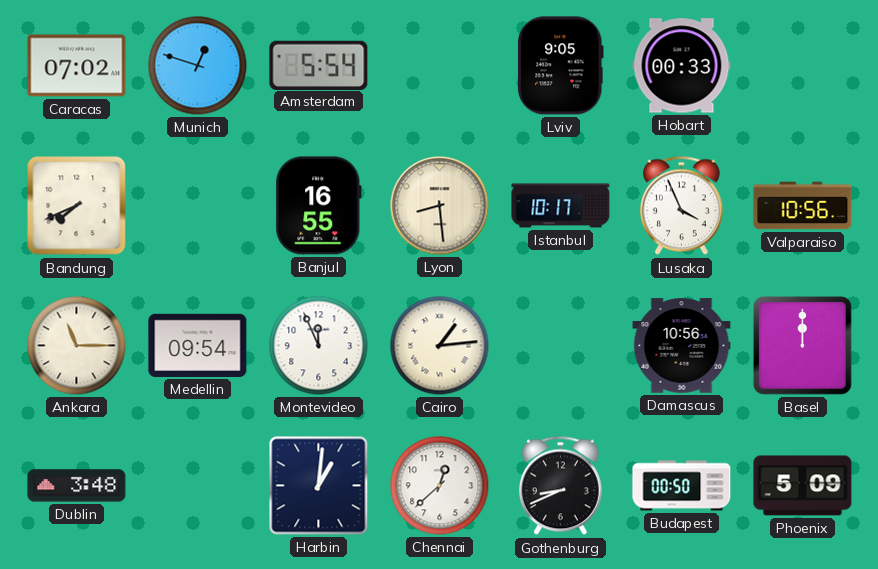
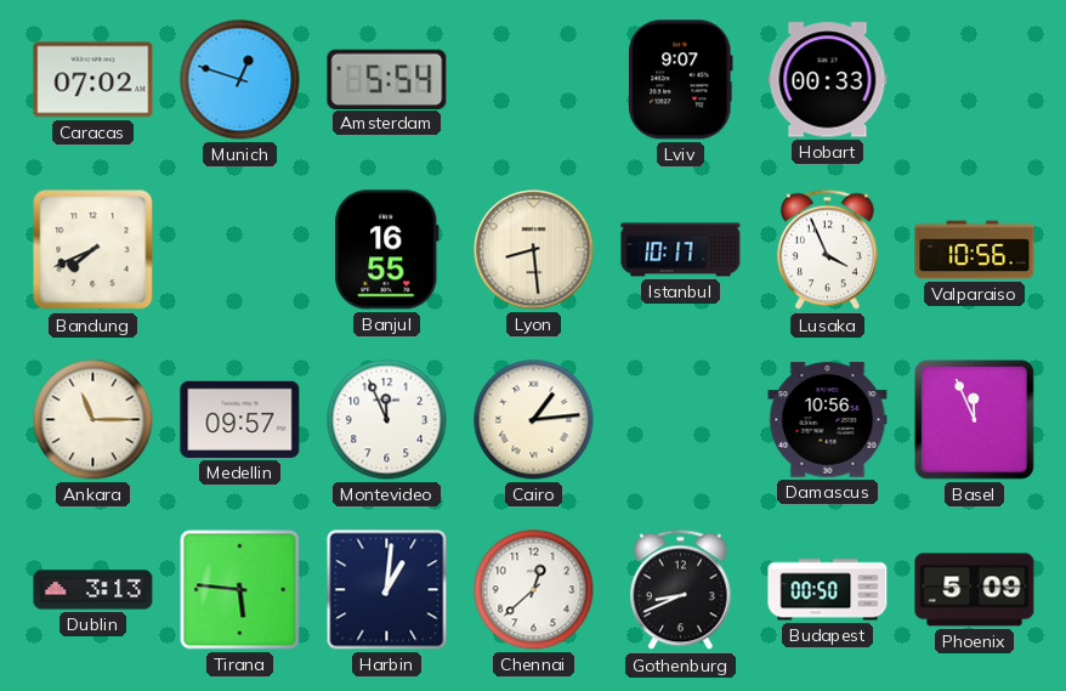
Lviv: 9:05 -> 9:07
Medellin: 09:54 -> 09:57
Basel: 12:00 -> 11:56
Dublin: 3:48 -> 3:13
Tirana: none -> 5:46
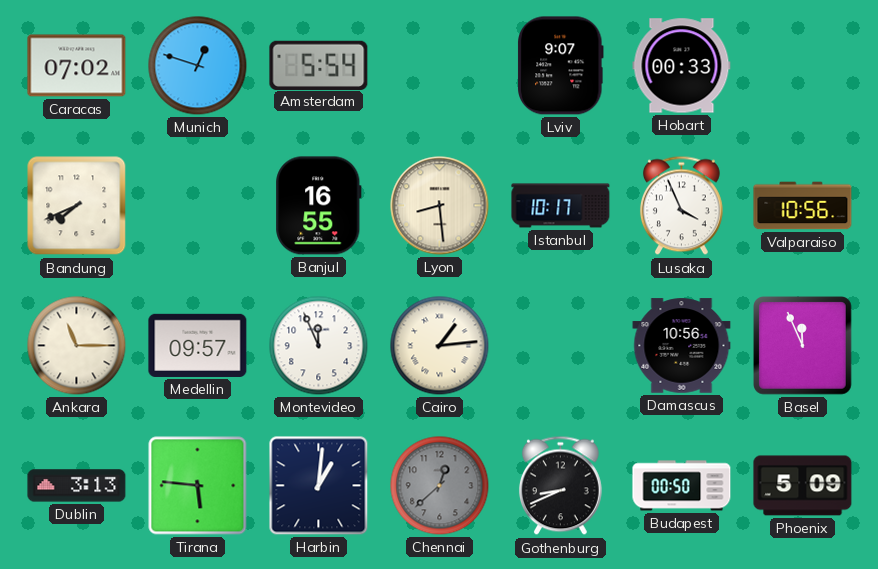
Chennai dial: white -> grey
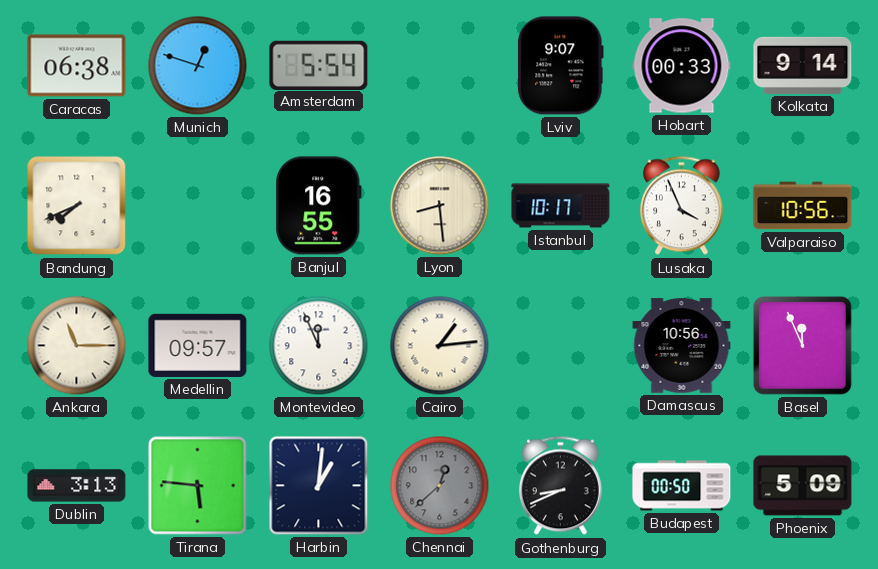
Caracas: 07:02 -> 06:38
Kolkata: none -> 9:14
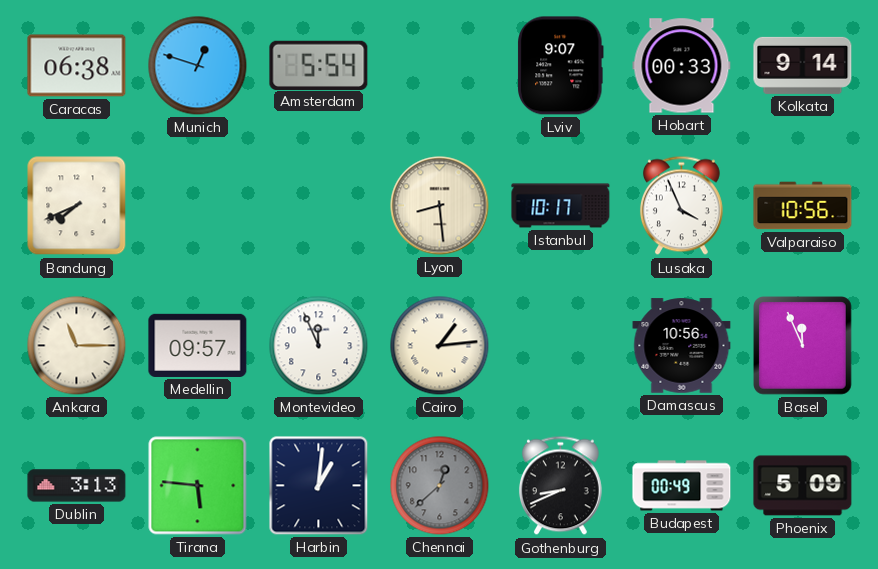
Banjul: 16:55 -> none
Budapest: 00:50 -> 00:49
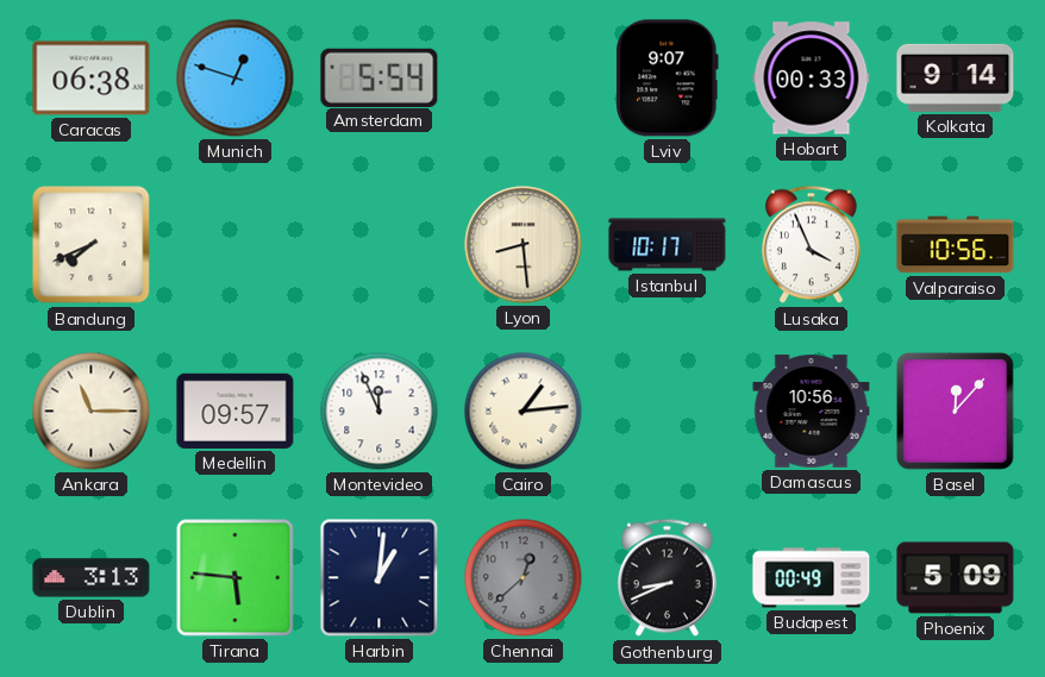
Basel: 11:56 -> 12:07
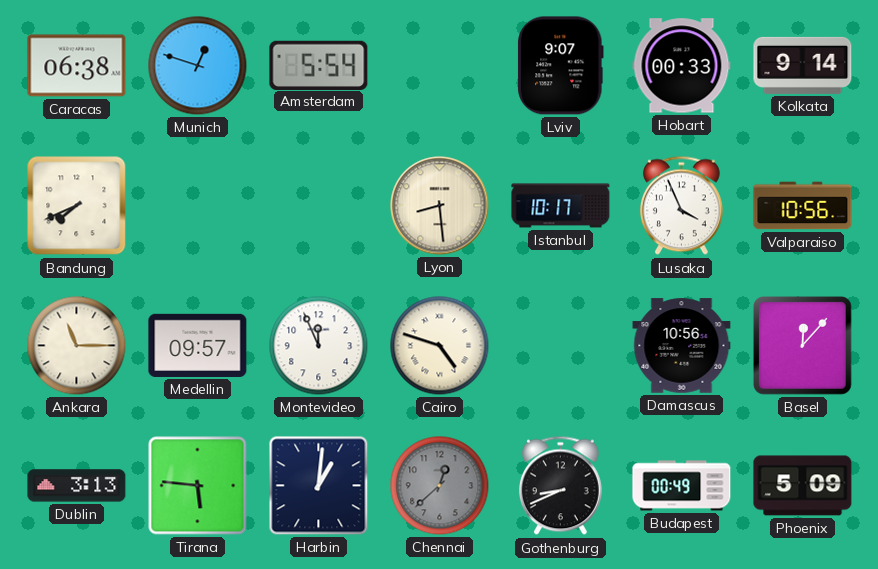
Cairo: 1:14 -> 4:48
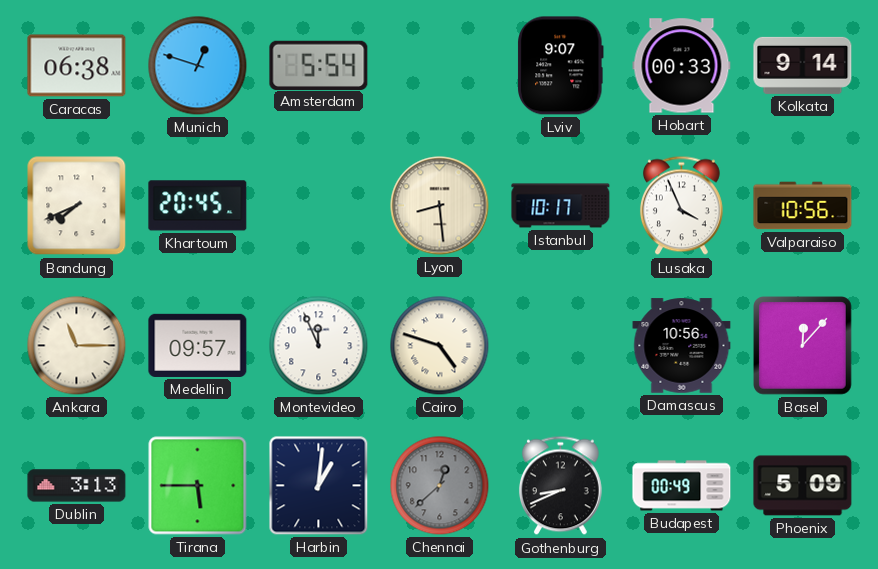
Khartoum: none -> 20:45
Tirana: 5:46 -> 5:45
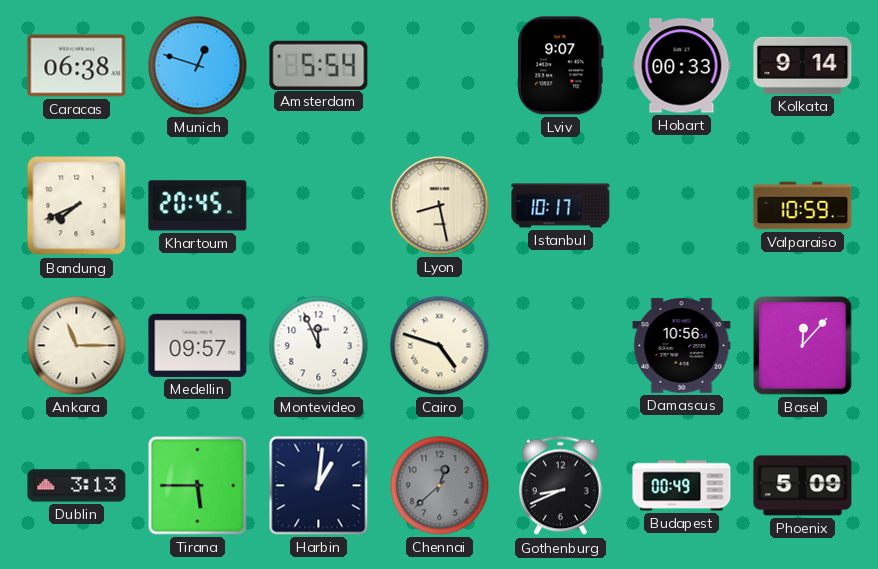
Lyon: 8:29 -> 8:28
Lusaka: 3:56 -> none
Valparaiso: 10:56 -> 10:59
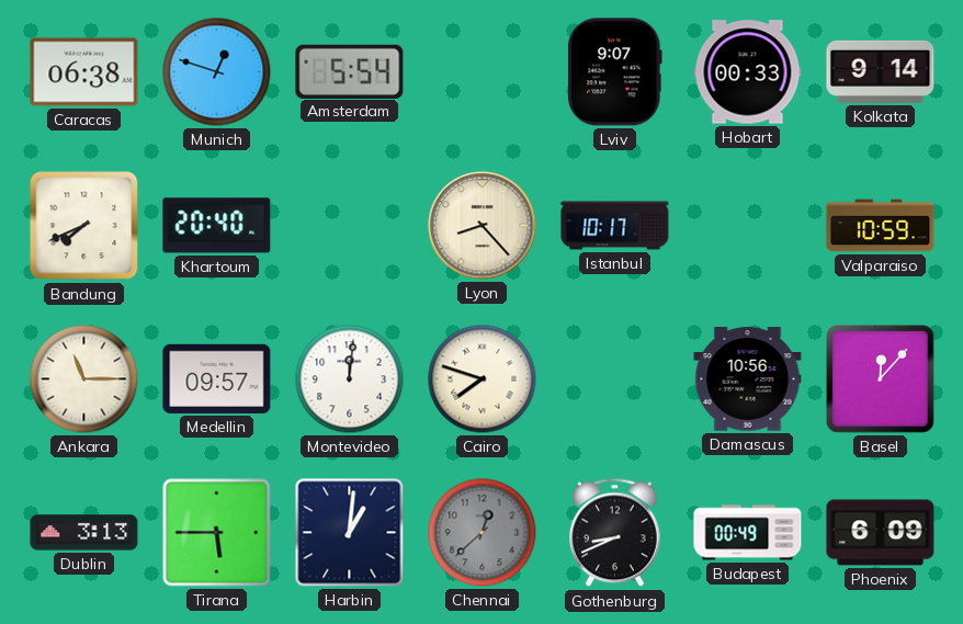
Khartoum: 20:45 -> 20:40
Lyon: 8:28 -> 8:23
Montevideo: 11:56 -> 12:01
Cairo: 4:48 -> 7:48
Phoenix: 5:09 -> 6:09
